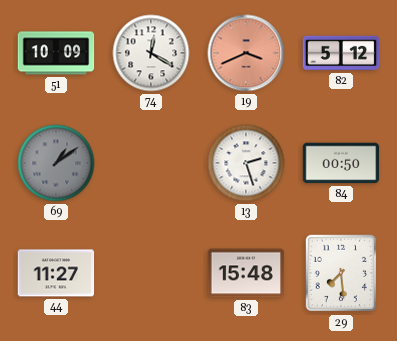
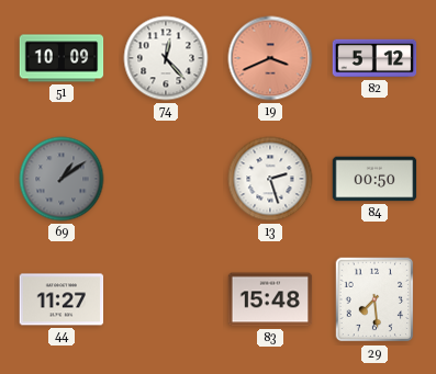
74: 12:20 -> 12:23
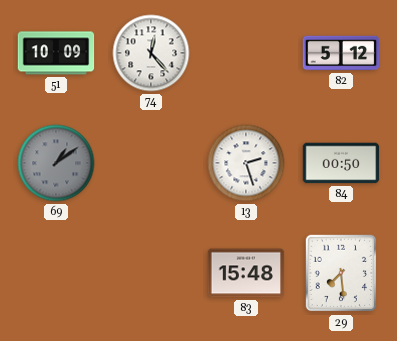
19: 3:41 -> none
44: 11:27 -> none
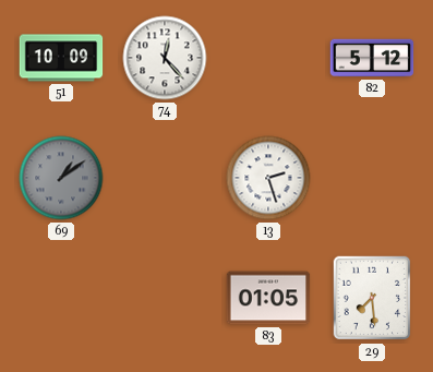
84: 00:50 -> none
83: 15:48 -> 01:05
